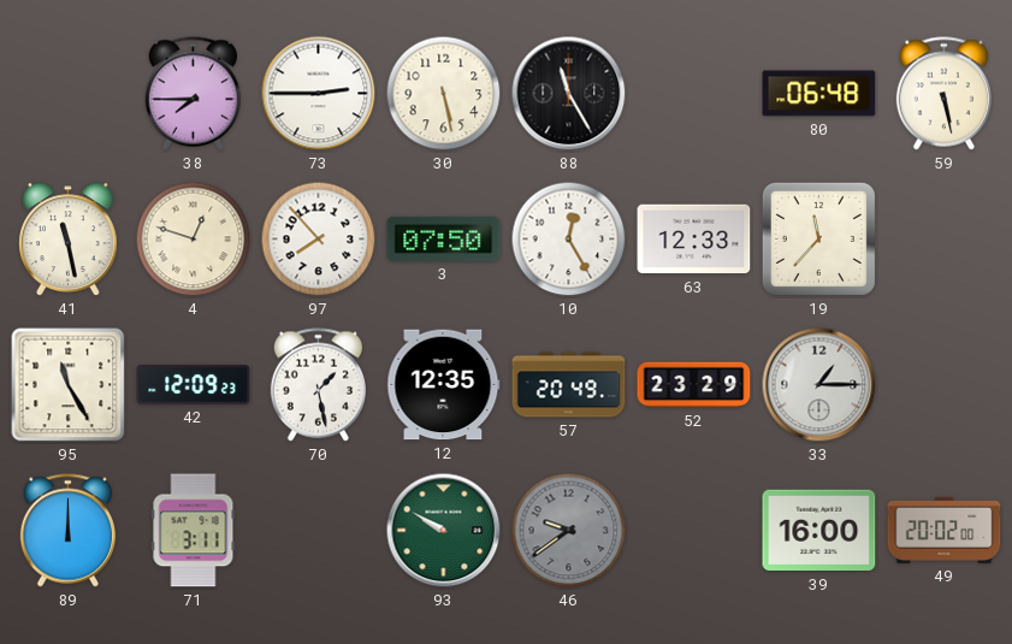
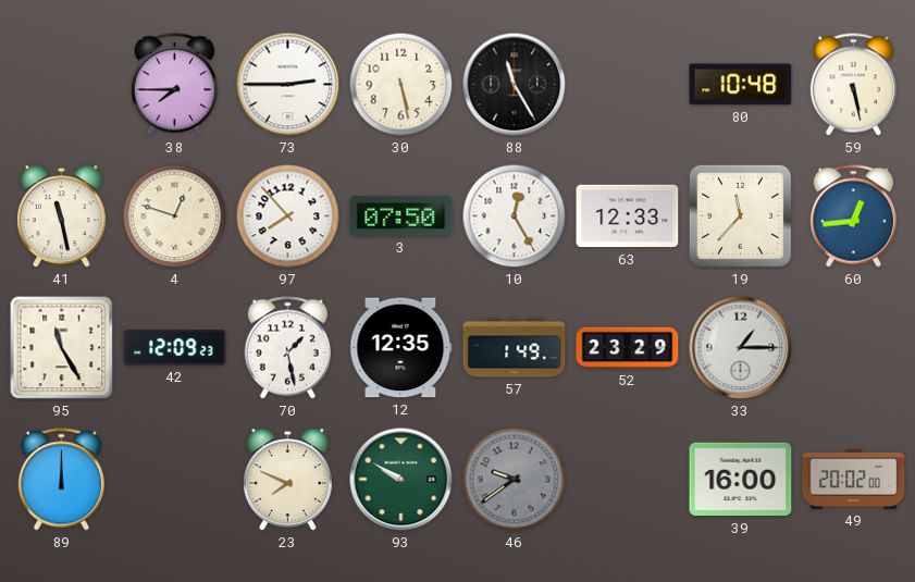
80: 06:48 -> 10:48
60: none -> 12:44
57: 20:49 -> 1:49
71: 3:11 -> none
23: none -> 7:49
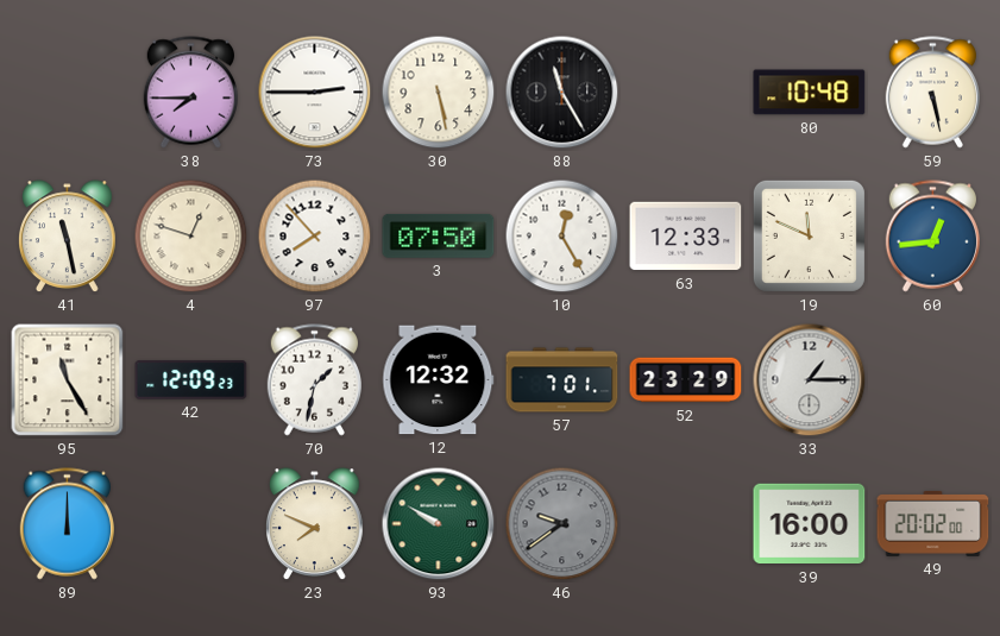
19: 11:37 -> 11:49
70: 1:28 -> 1:32
12: 12:35 -> 12:32
57: 1:49 -> 7:01
